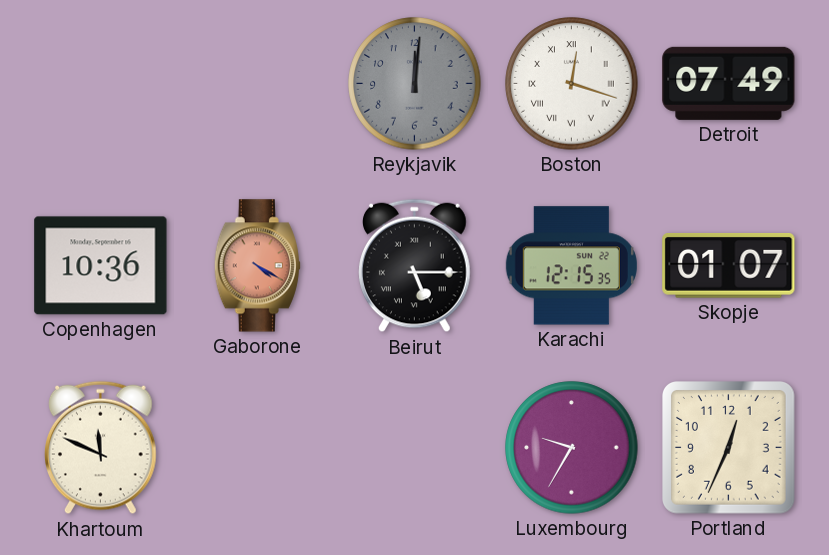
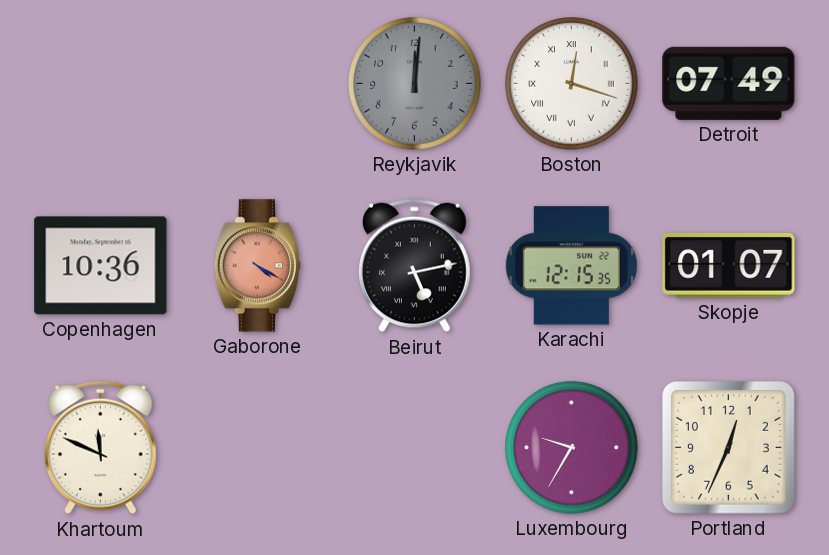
Beirut: 5:15 -> 5:13
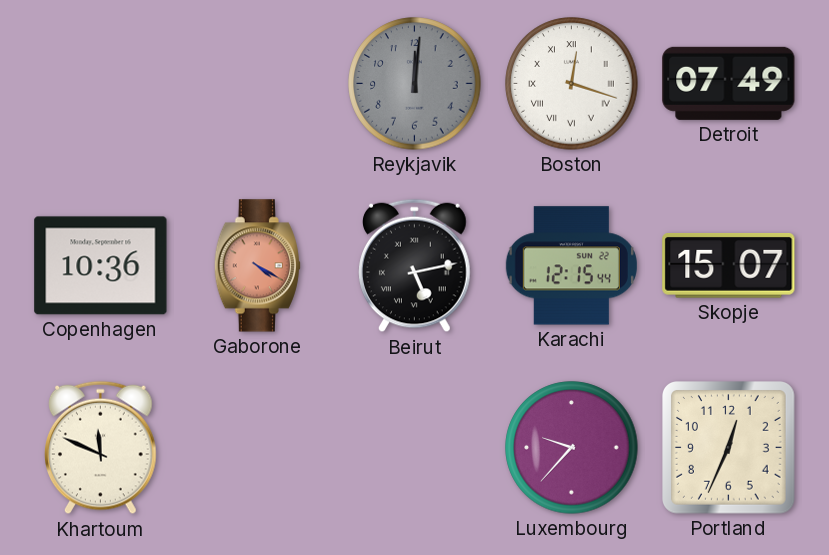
Karachi: 12:15:35 -> 12:15:44
Skopje: 01:07 -> 15:07
Luxembourg: 9:35 -> 9:37
